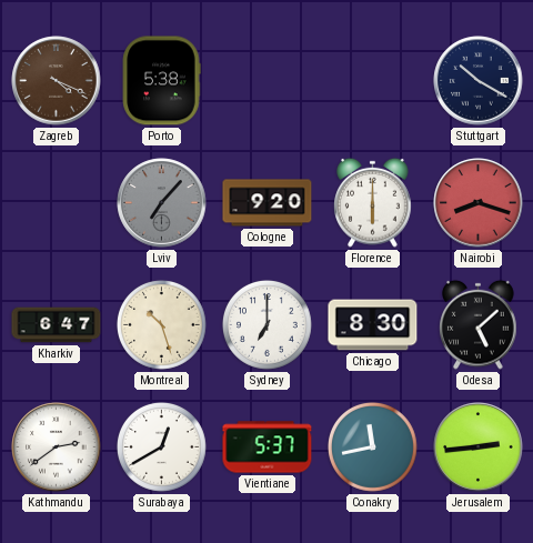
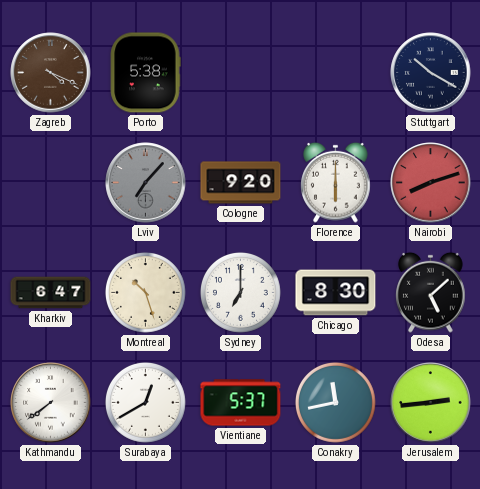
Nairobi: 8:18 -> 8:12
Kathmandu: 2:39 -> 7:39
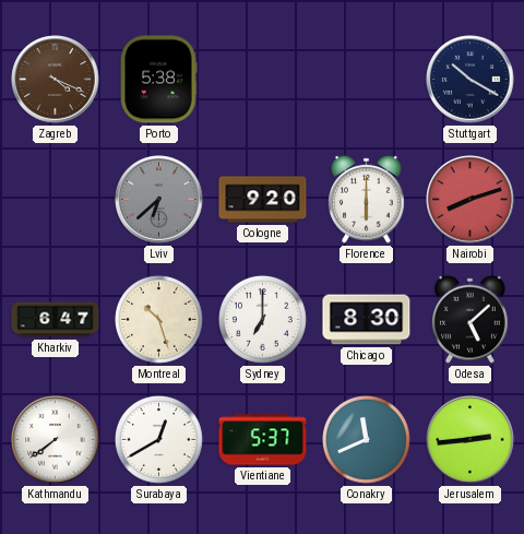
Lviv: 7:07 -> 6:38
Conakry: 11:43 -> 11:41
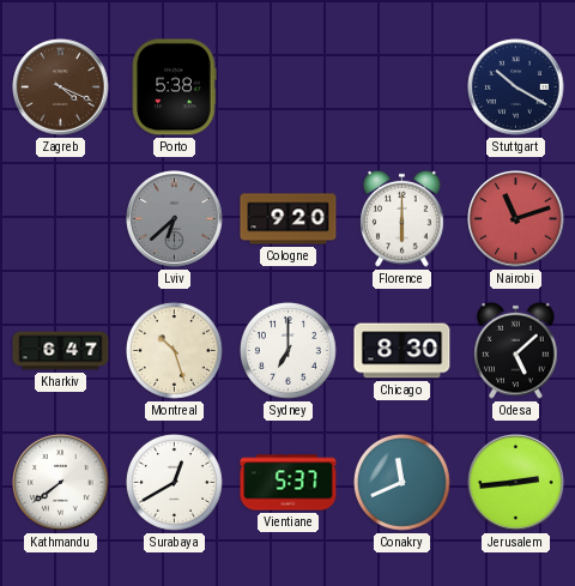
Nairobi: 8:12 -> 11:12
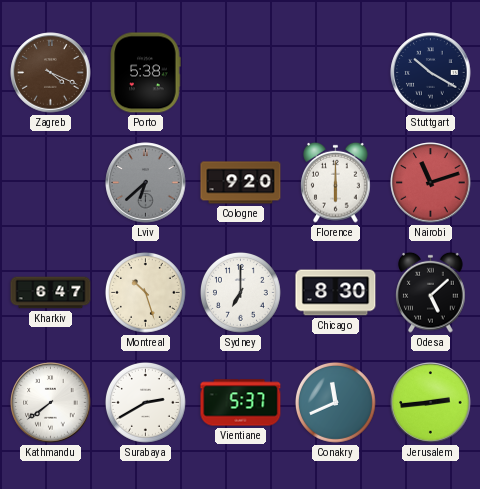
Surabaya: 12:40 -> 2:40
